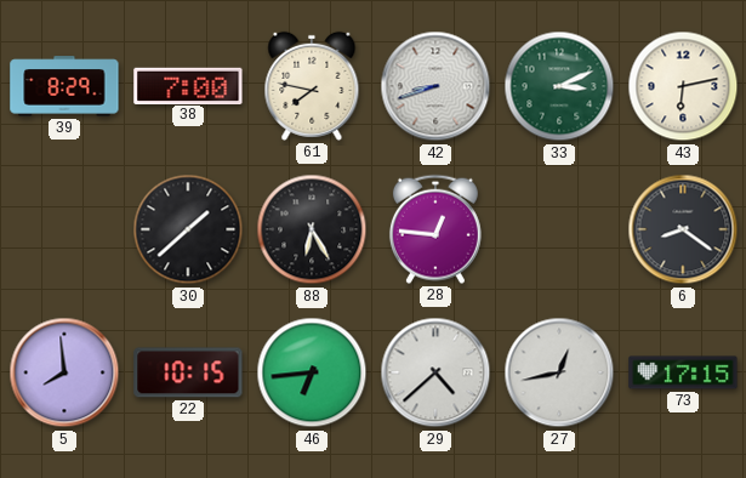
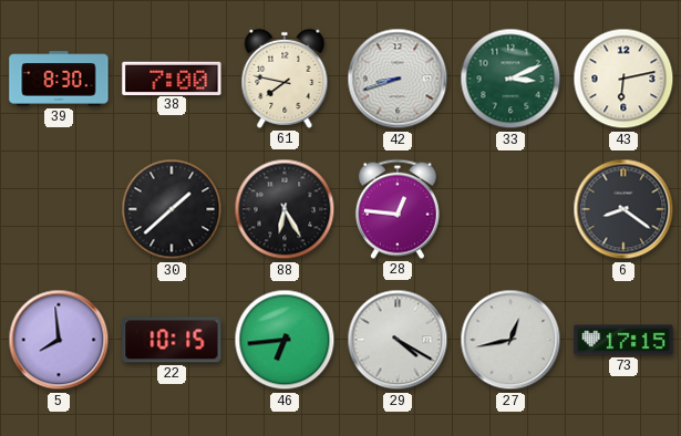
39: 8:29 -> 8:30
29: 4:38 -> 4:20
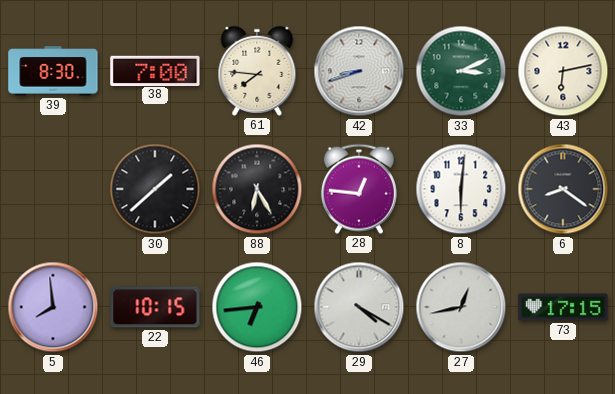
61: 7:47 -> 7:46
8: none -> 6:01
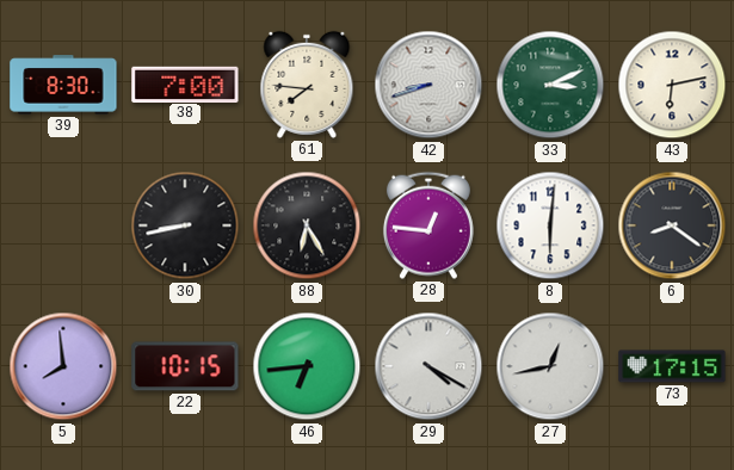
30: 1:38 -> 8:43
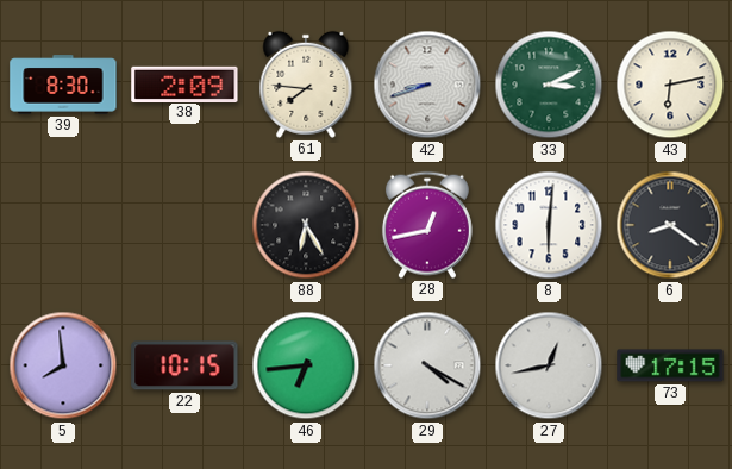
38: 7:00 -> 2:09
30: 8:43 -> none
28: 12:46 -> 12:43
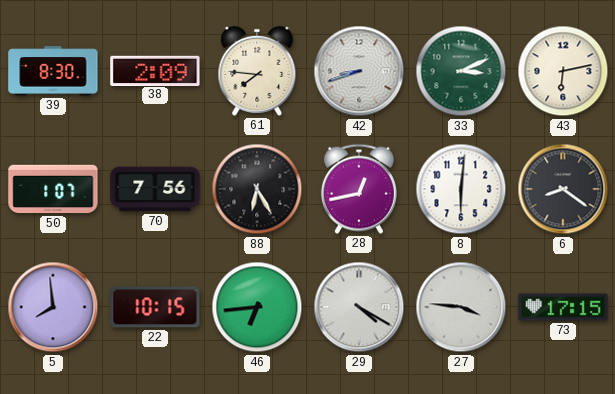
50: none -> 1:07
70: none -> 7:56
27: 12:43 -> 3:46
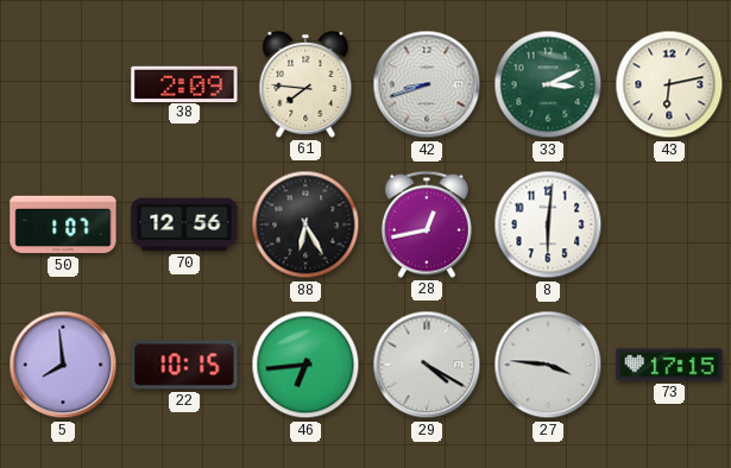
39: 8:30 -> none
70: 7:56 -> 12:56
6: 8:21 -> none
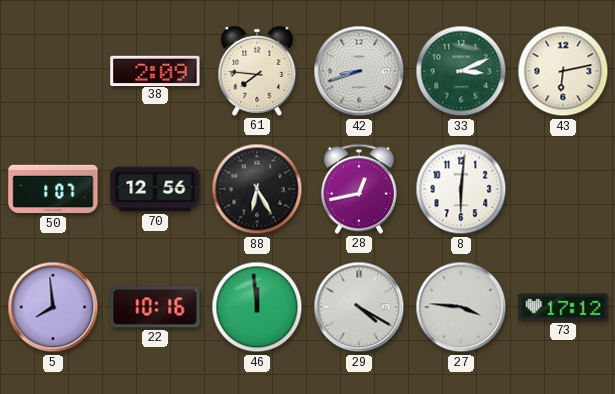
22: 10:15 -> 10:16
46: 6:44 -> 11:59
73: 17:15 -> 17:12
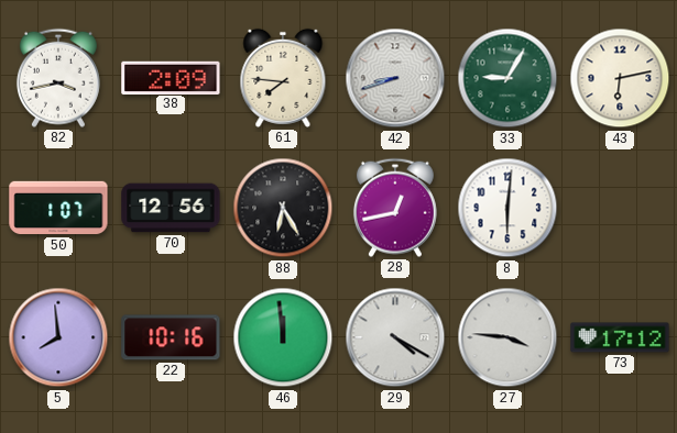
82: none -> 3:43
33: 3:11 -> 9:05
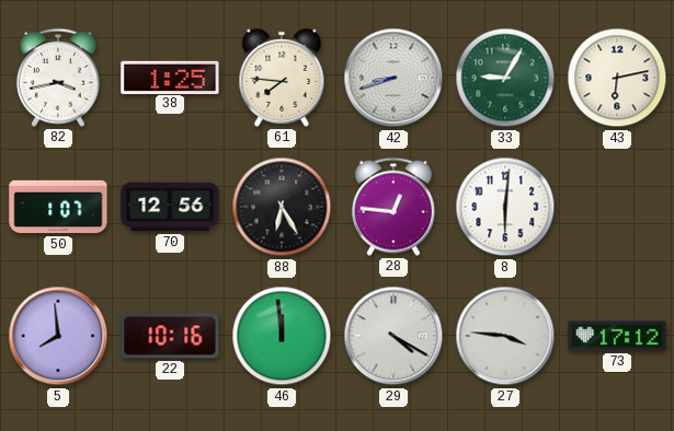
38: 2:09 -> 1:25
28: 12:43 -> 12:46
